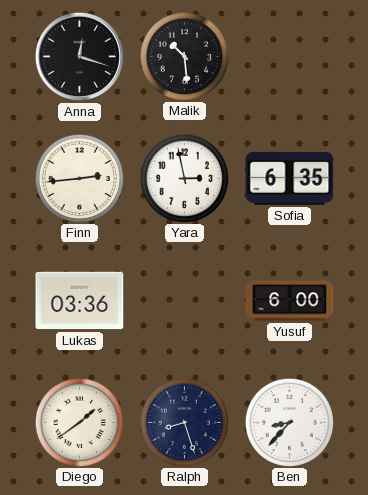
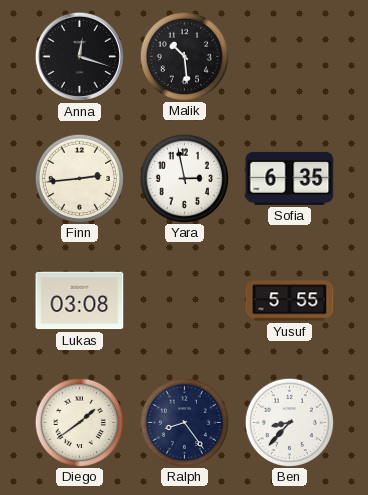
Lukas: 03:36 -> 03:08
Yusuf: 6:00 -> 5:55
Ralph: 8:27 -> 8:24
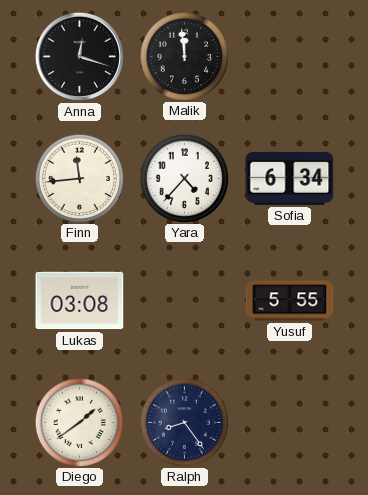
Malik: 10:29 -> 11:59
Finn: 2:44 -> 11:44
Yara: 2:58 -> 4:37
Sofia: 6:35 -> 6:34
Ben: 8:37 -> none
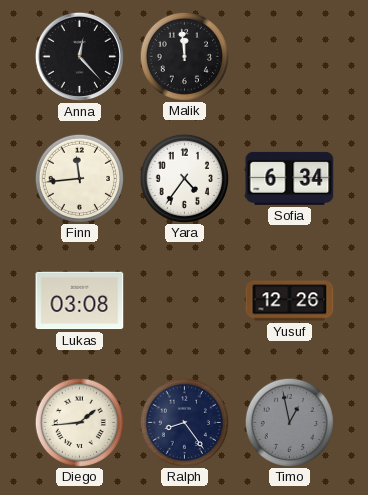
Anna: 12:18 -> 12:23
Yara: 4:37 -> 4:36
Yusuf: 5:55 -> 12:26
Diego: 1:39 -> 1:44
Timo: none -> 12:58
